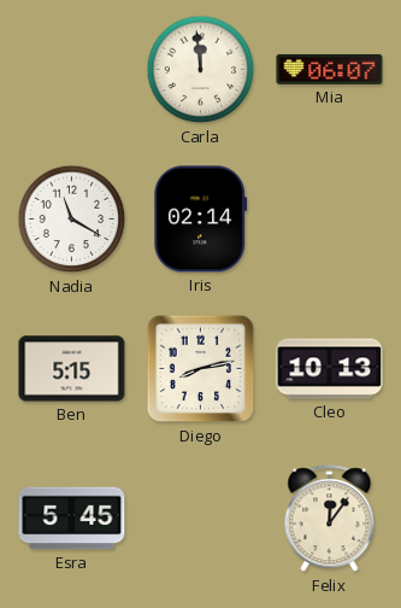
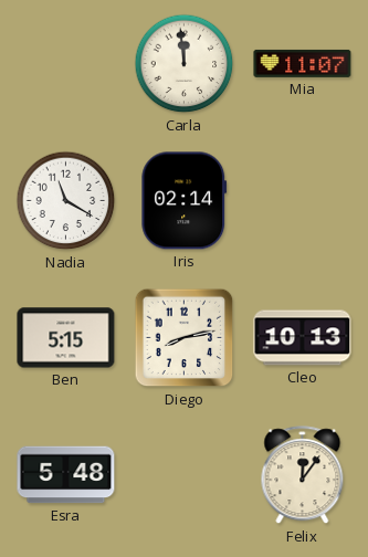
Mia: 06:07 -> 11:07
Esra: 5:45 -> 5:48
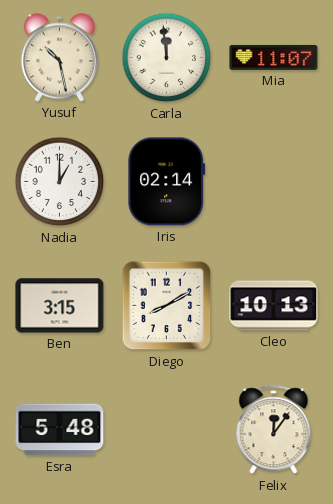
Yusuf: none -> 10:28
Nadia: 11:20 -> 1:00
Ben: 5:15 -> 3:15
Diego: 8:13 -> 8:10
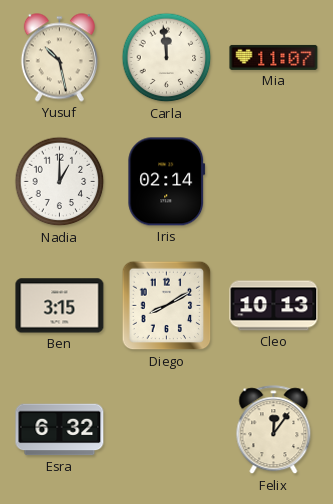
Esra: 5:48 -> 6:32
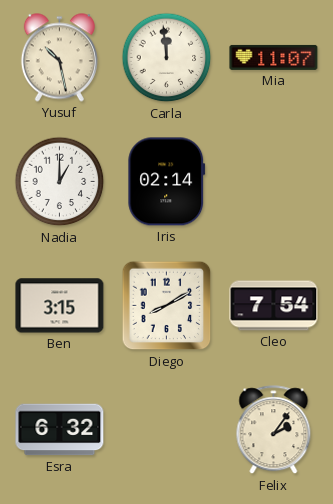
Cleo: 10:13 -> 7:54
Felix: 12:06 -> 2:06
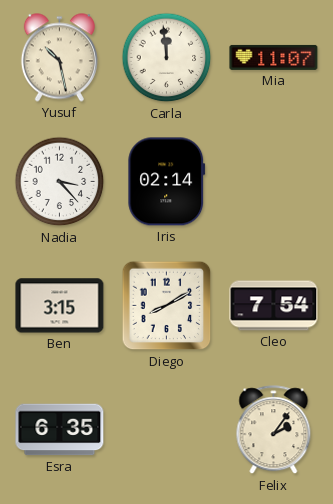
Nadia: 1:00 -> 3:23
Esra: 6:32 -> 6:35
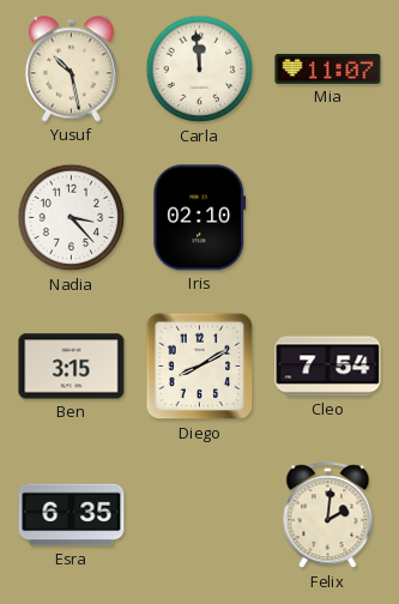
Iris: 02:14 -> 02:10
Felix: 2:06 -> 2:01
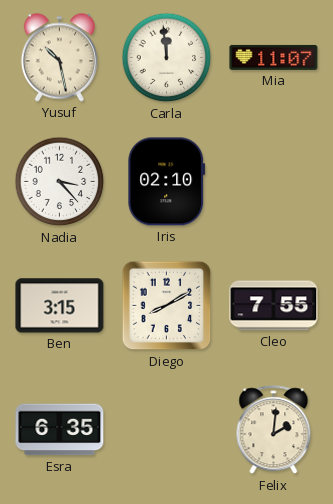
Cleo: 7:54 -> 7:55
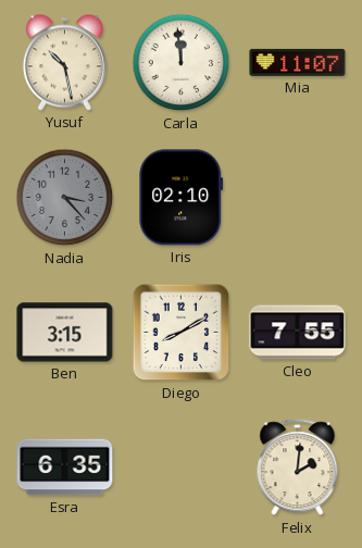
Nadia dial: white -> grey
